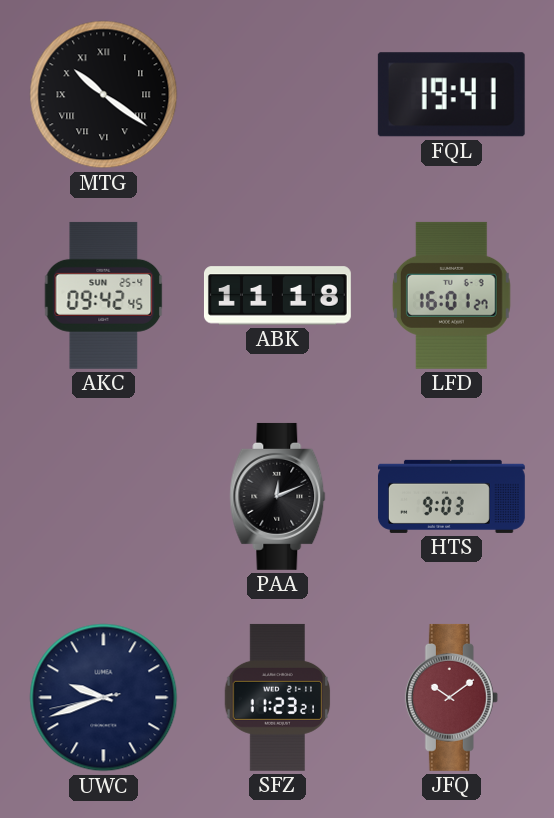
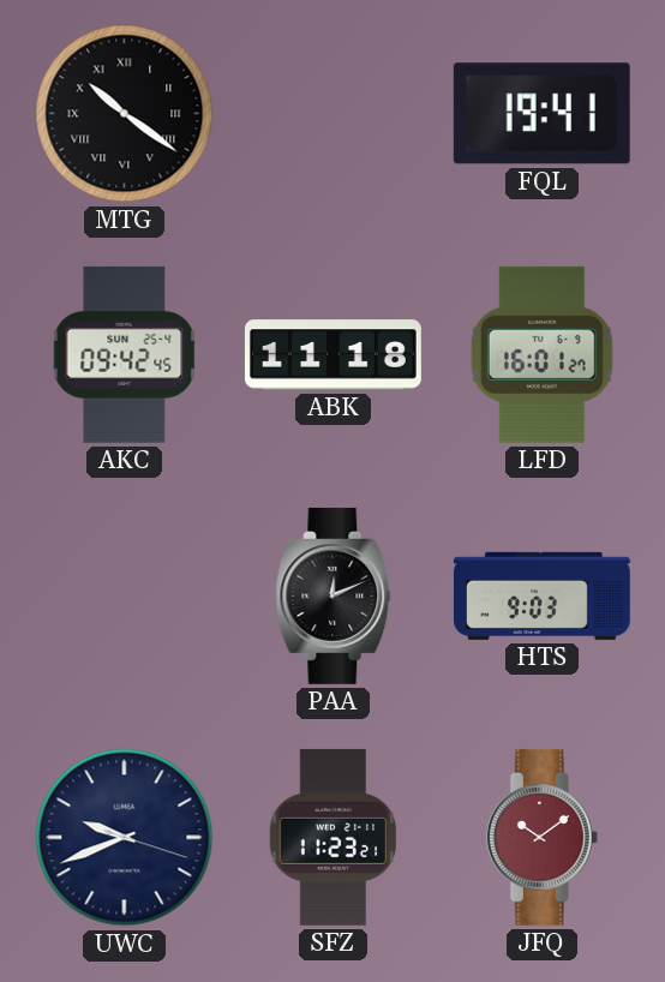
UWC: 9:41:43 -> 9:41:18
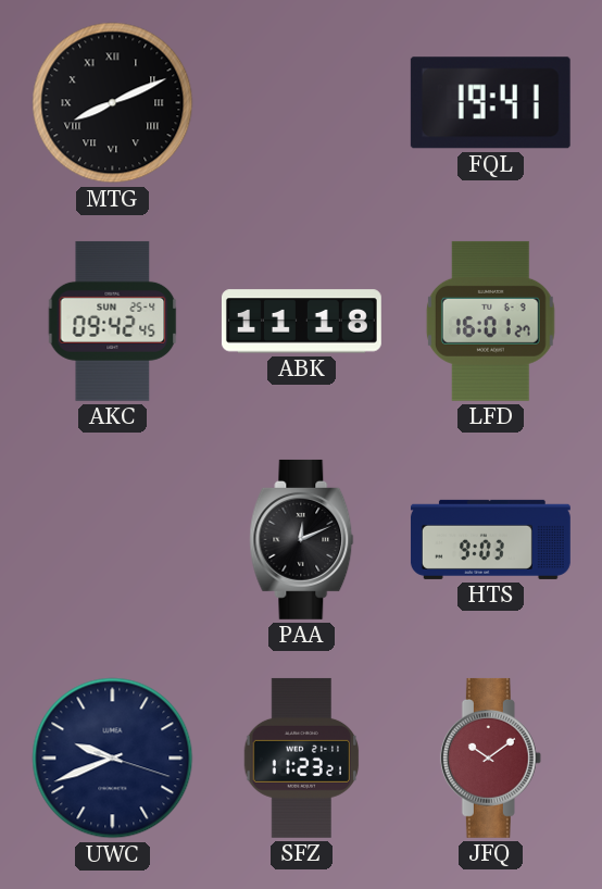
MTG: 10:21 -> 8:11
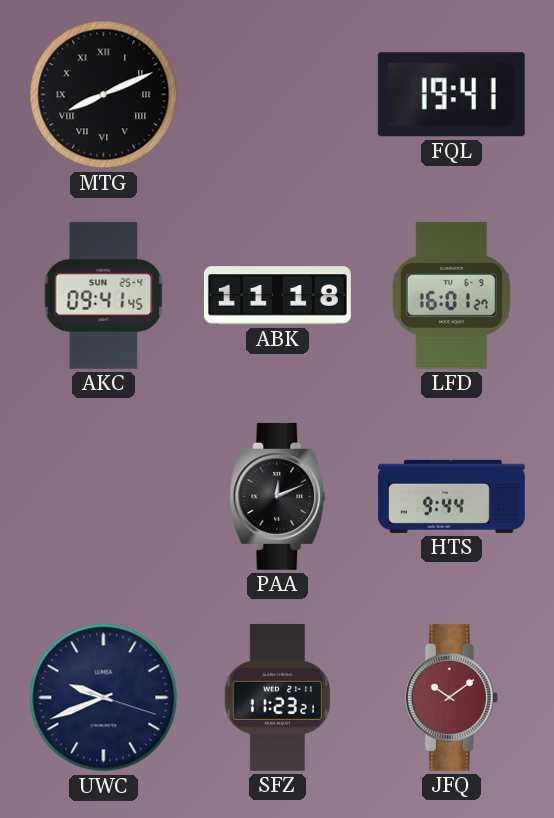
AKC: 09:42 -> 09:41
HTS: 9:03 -> 9:44
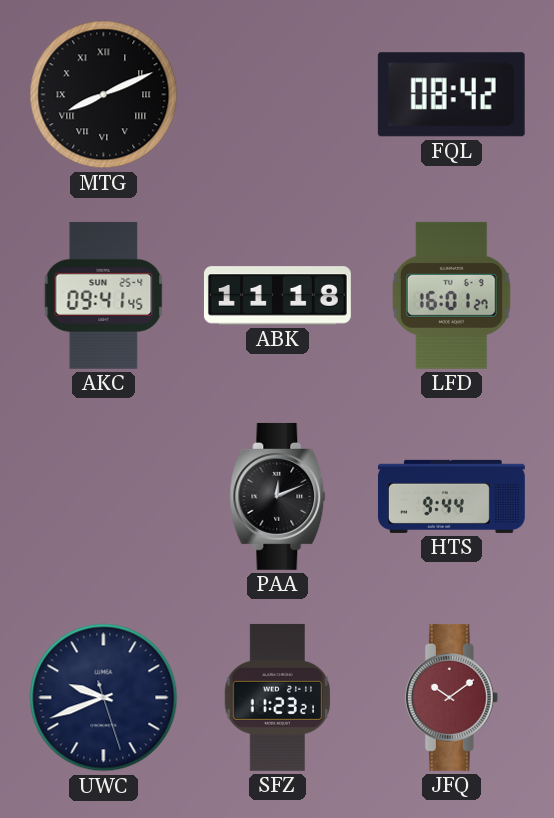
FQL: 19:41 -> 08:42
UWC: 9:41:18 -> 9:41:27
